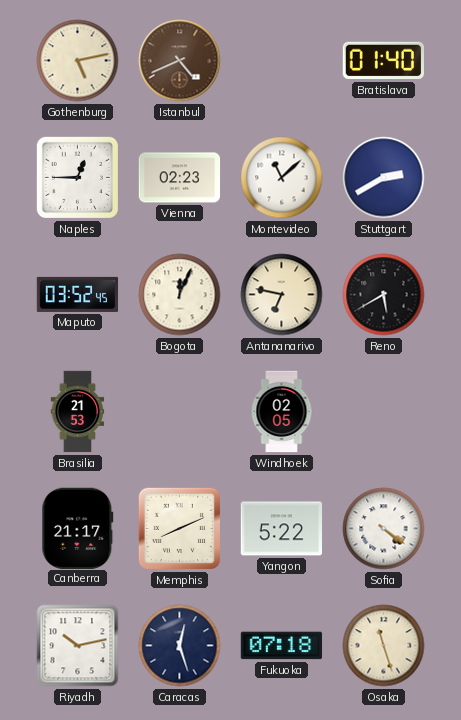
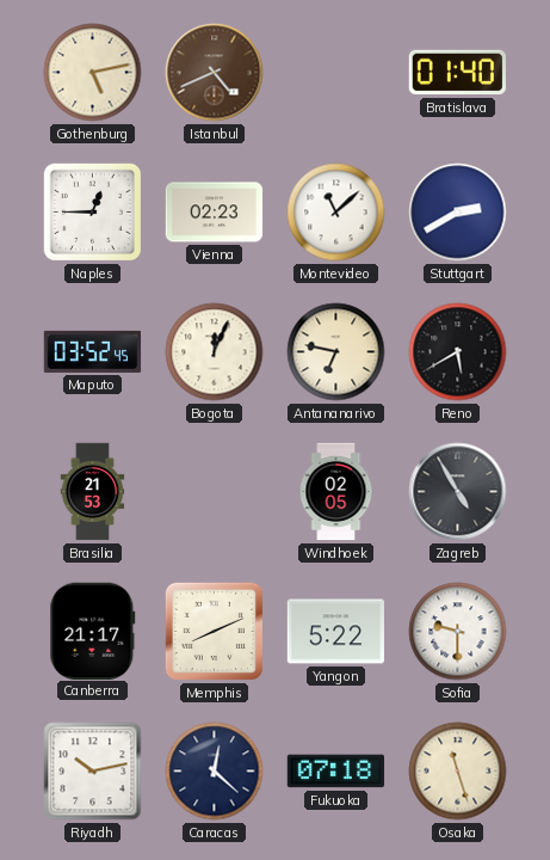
Zagreb: none -> 4:55
Sofia: 4:21 -> 9:30
Caracas: 12:27 -> 12:22
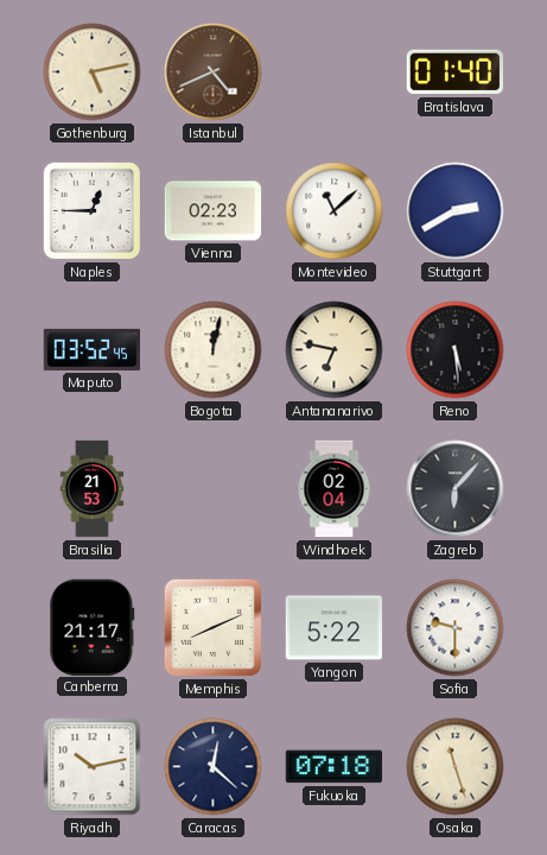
Bogota: 12:04 -> 12:02
Reno: 5:40 -> 5:29
Windhoek: 02:05 -> 02:04
Zagreb: 4:55 -> 6:07
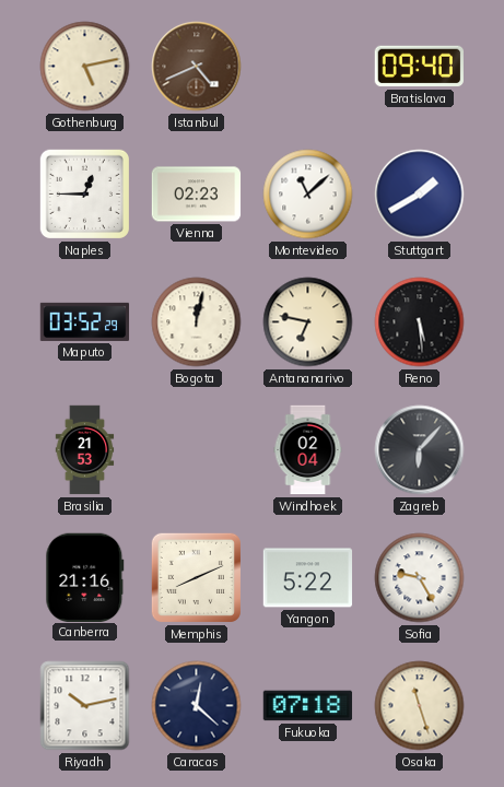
Bratislava: 01:40 -> 09:40
Stuttgart: 2:40 -> 1:40
Maputo: 03:52:45 -> 03:52:29
Canberra: 21:17 -> 21:16
Sofia: 9:30 -> 9:25
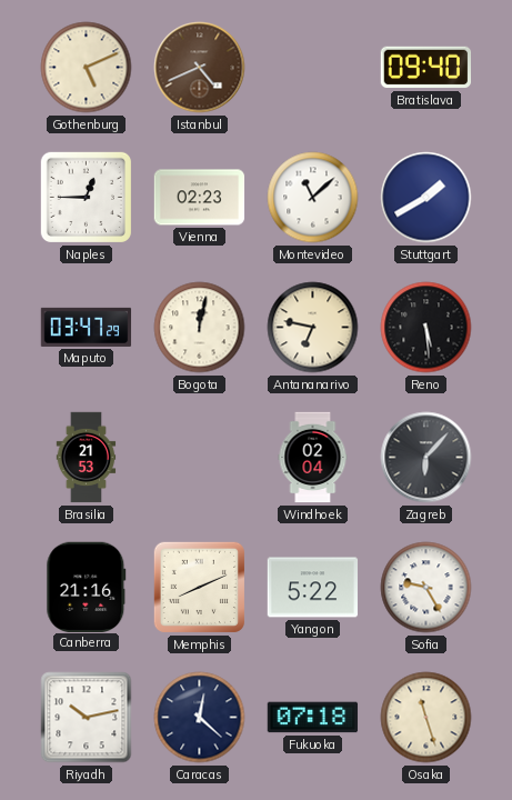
Gothenburg: 5:13 -> 5:11
Maputo: 03:52 -> 03:47
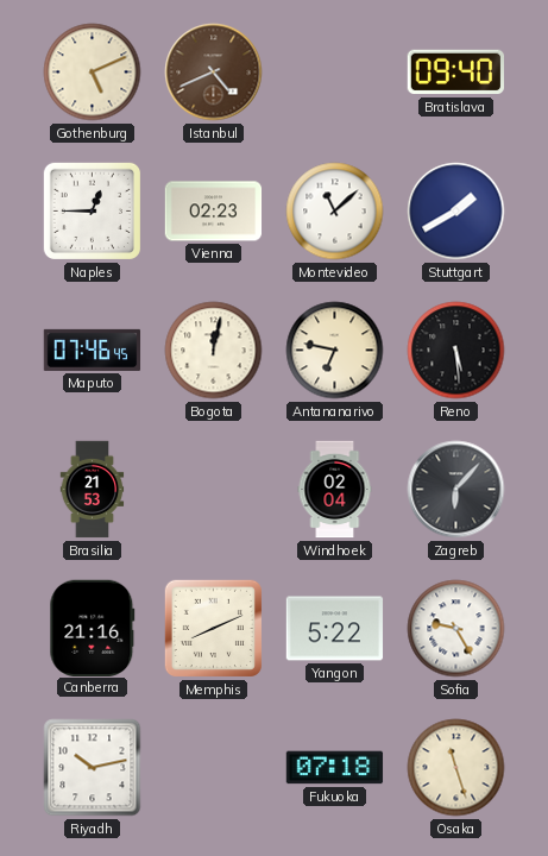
Maputo: 03:47 -> 07:46
Caracas: 12:22 -> none
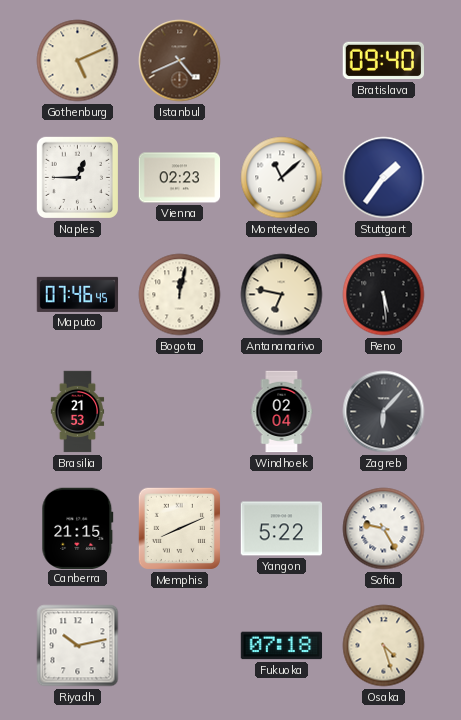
Stuttgart: 1:40 -> 1:36
Canberra: 21:16 -> 21:15
Osaka: 11:27 -> 4:27
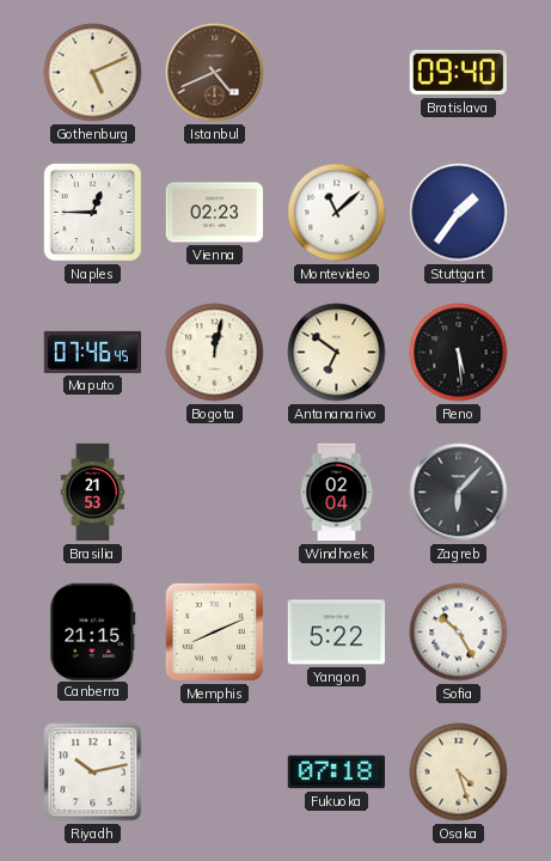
Antananarivo: 6:47 -> 6:51
Sofia: 9:25 -> 10:25
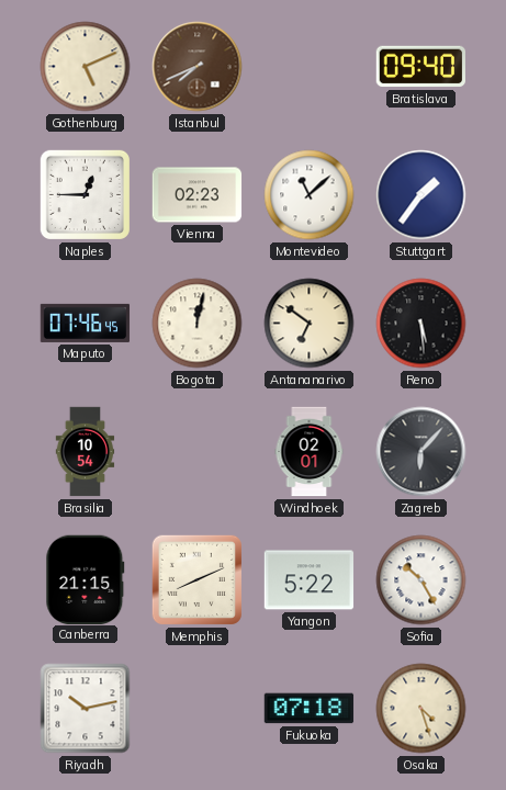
Istanbul: 4:41 -> 7:41
Brasilia: 21:53 -> 10:54
Windhoek: 02:04 -> 02:01
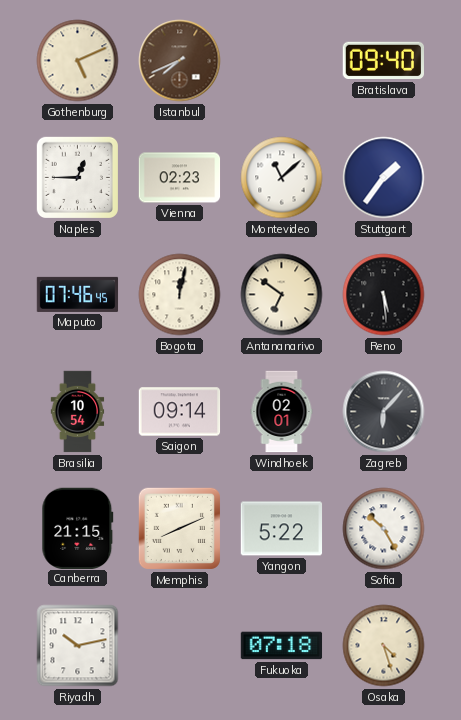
Saigon: none -> 09:14
